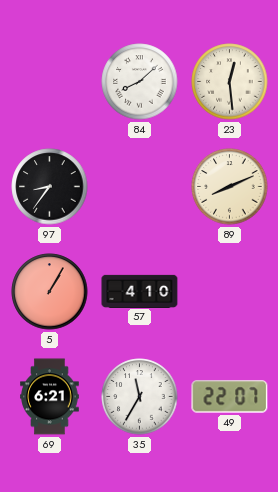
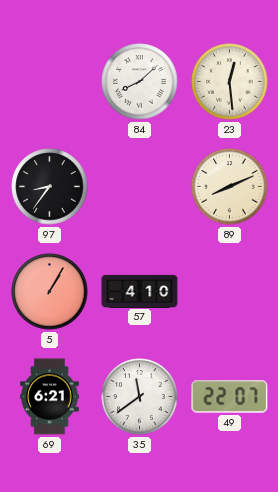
35: 11:35 -> 11:39
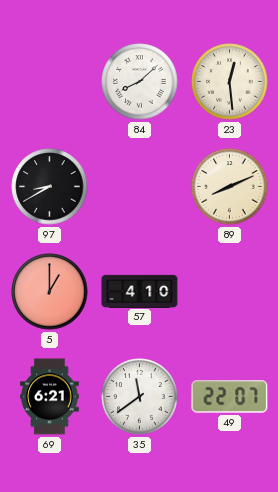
97: 8:36 -> 8:40
5: 1:05 -> 1:00
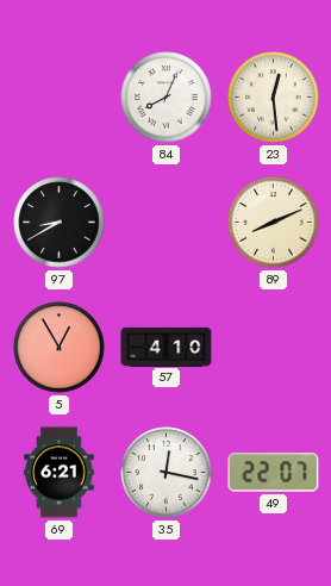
84: 8:08 -> 8:04
5: 1:00 -> 12:55
35: 11:39 -> 12:17
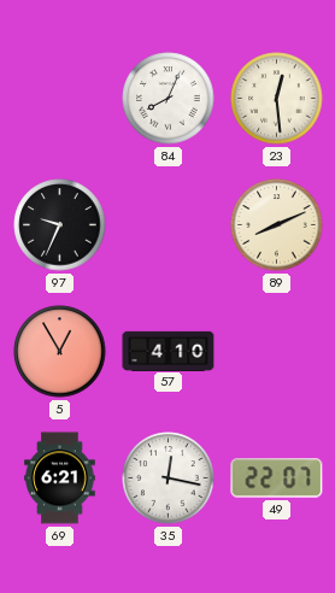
97: 8:40 -> 9:34
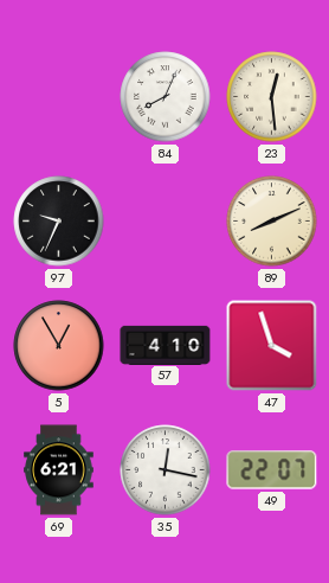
47: none -> 3:57
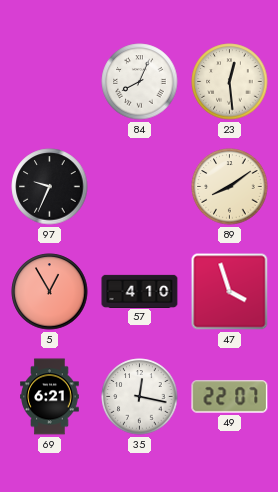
89: 8:11 -> 8:09
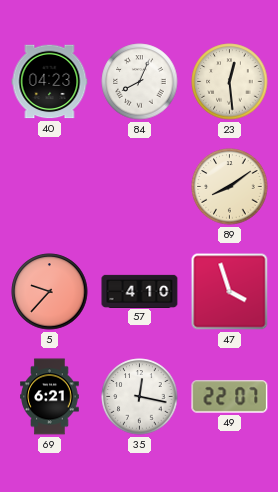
40: none -> 04:23
97: 9:34 -> none
5: 12:55 -> 9:37
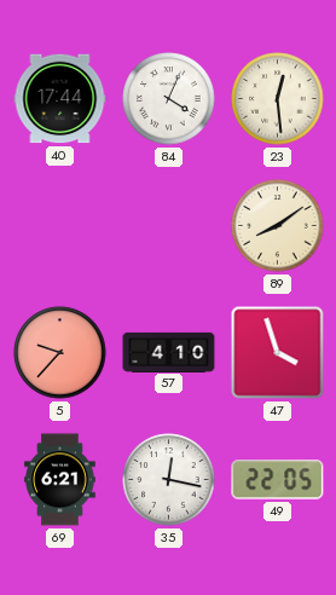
40: 04:23 -> 17:44
84: 8:04 -> 4:04
49: 22:07 -> 22:05
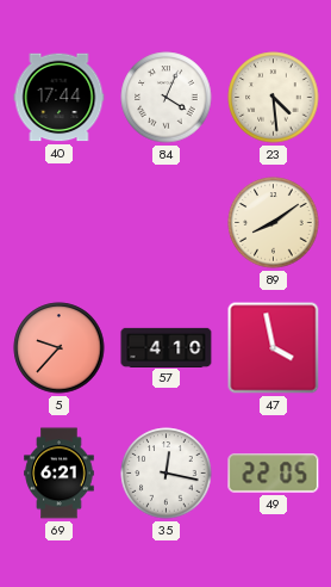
23: 12:29 -> 4:29
47: 3:57 -> 3:58
